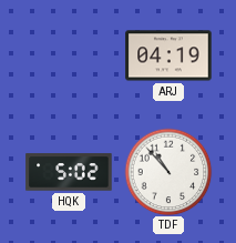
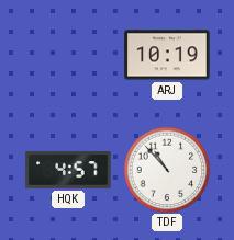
ARJ: 04:19 -> 10:19
HQK: 5:02 -> 4:57
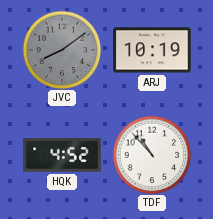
JVC: none -> 8:09
HQK: 4:57 -> 4:52
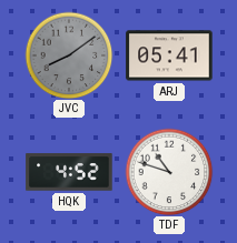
ARJ: 10:19 -> 05:41
TDF: 10:53 -> 10:48
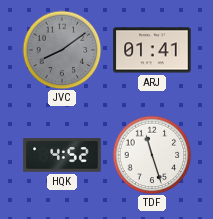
ARJ: 05:41 -> 01:41
TDF: 10:48 -> 11:27
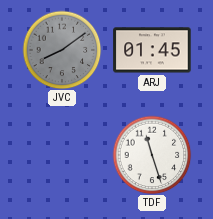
ARJ: 01:41 -> 01:45
HQK: 4:52 -> none
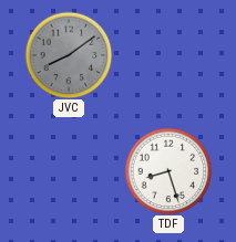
ARJ: 01:45 -> none
TDF: 11:27 -> 8:27
